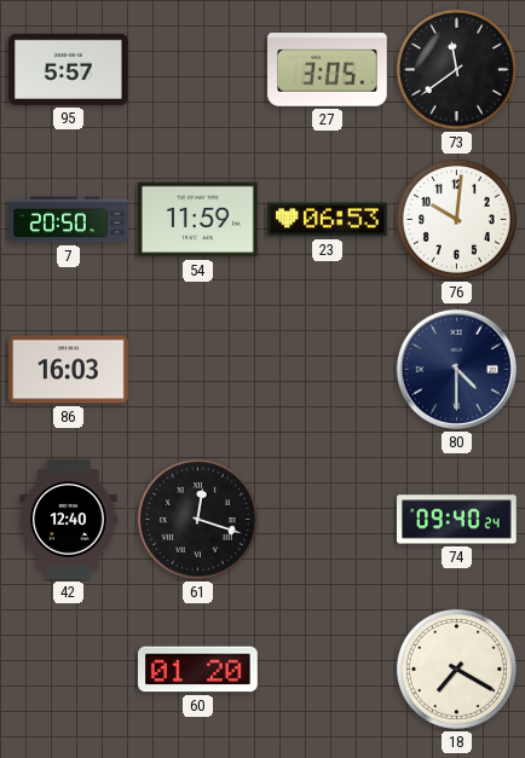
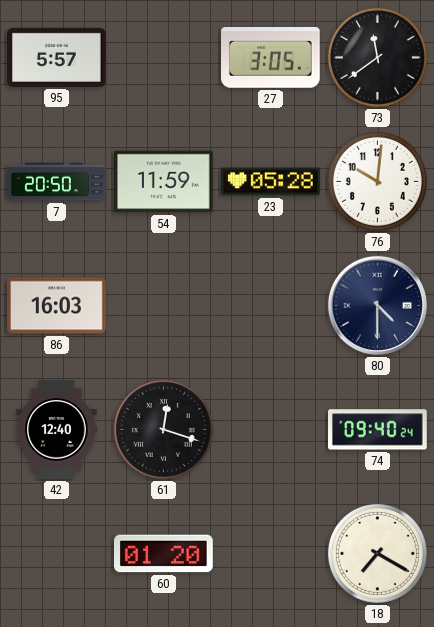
23: 06:53 -> 05:28
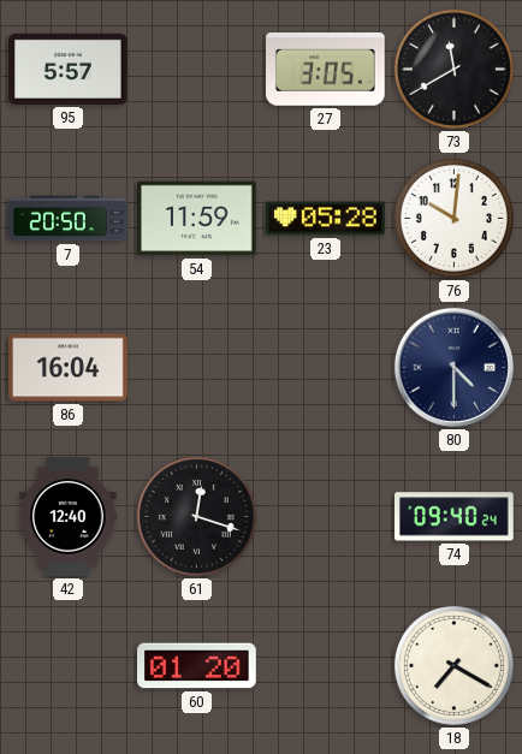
73: 11:39 -> 11:40
86: 16:03 -> 16:04
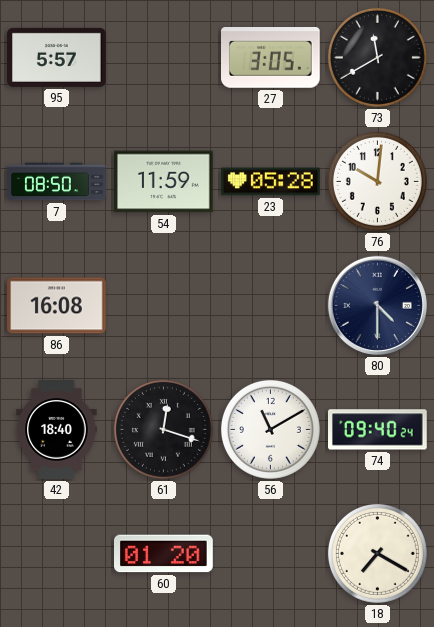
7: 20:50 -> 08:50
86: 16:04 -> 16:08
42: 12:40 -> 18:40
56: none -> 11:10
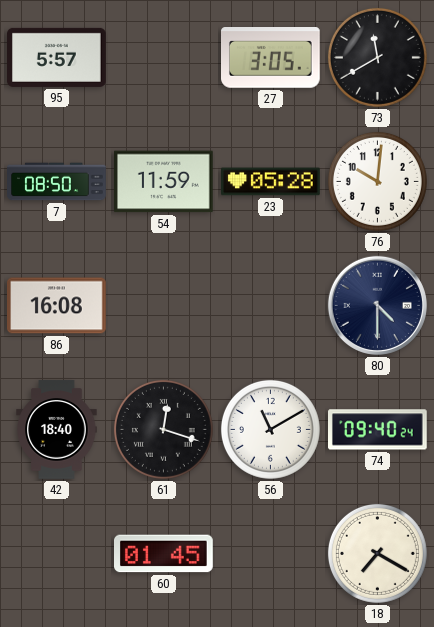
60: 01:20 -> 01:45
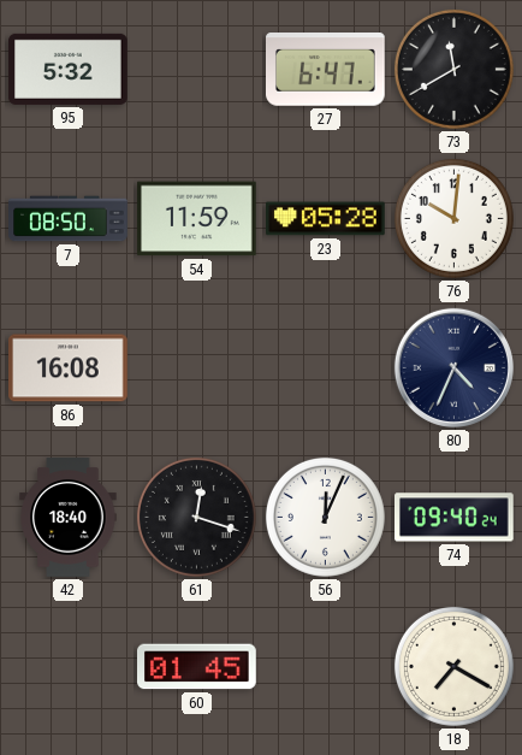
95: 5:57 -> 5:32
27: 3:05 -> 6:47
80: 4:30 -> 4:34
56: 11:10 -> 12:04
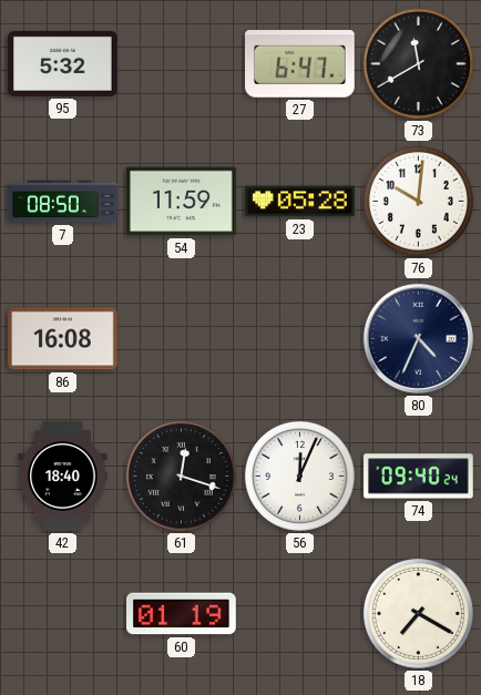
60: 01:45 -> 01:19
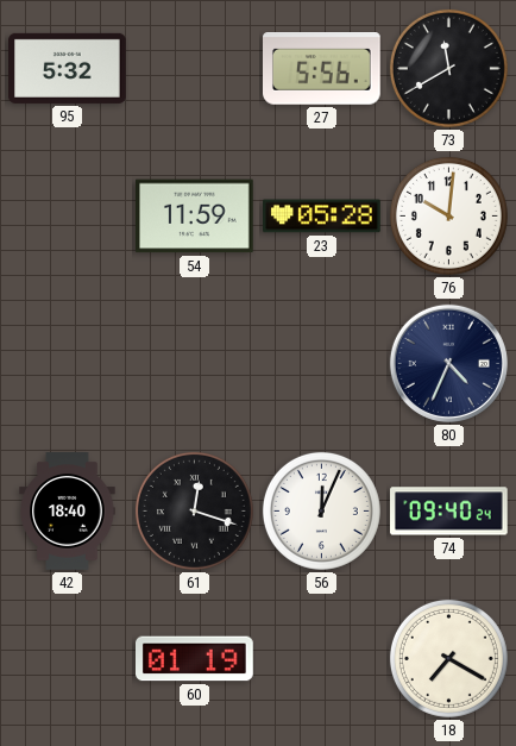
27: 6:47 -> 5:56
7: 08:50 -> none
86: 16:08 -> none
